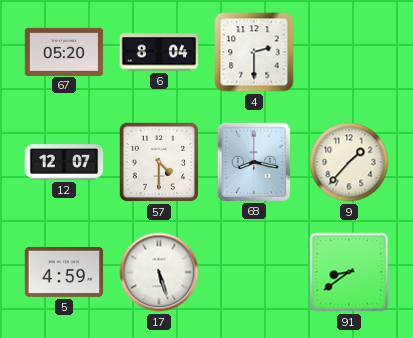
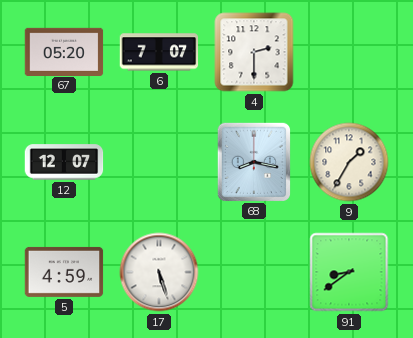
6: 8:04 -> 7:07
57: 4:30 -> none
9: 1:37 -> 1:35
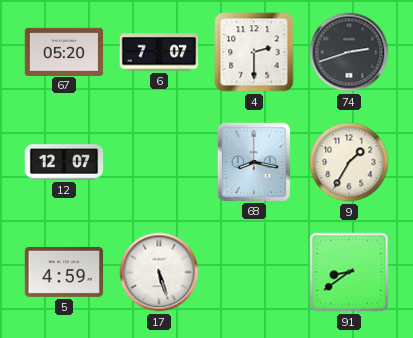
74: none -> 2:42
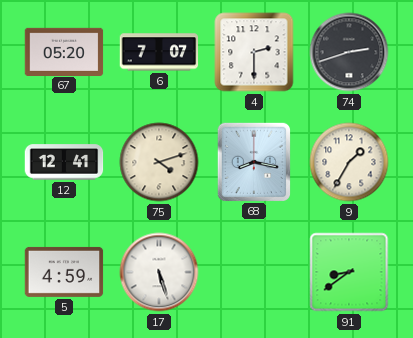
12: 12:07 -> 12:41
75: none -> 4:12
